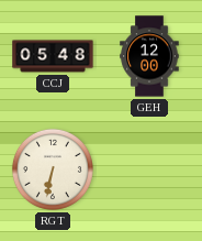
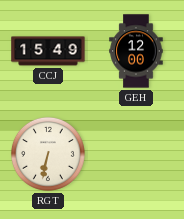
CCJ: 05:48 -> 15:49
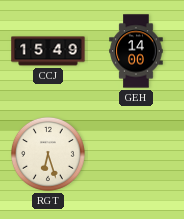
GEH: 12:00 -> 14:00
RGT: 6:32 -> 6:27
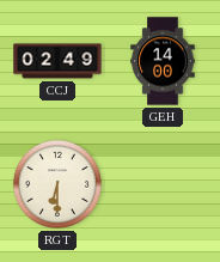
CCJ: 15:49 -> 02:49
RGT: 6:27 -> 6:30
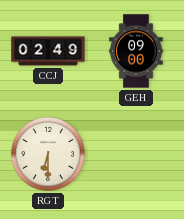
GEH: 14:00 -> 09:00
